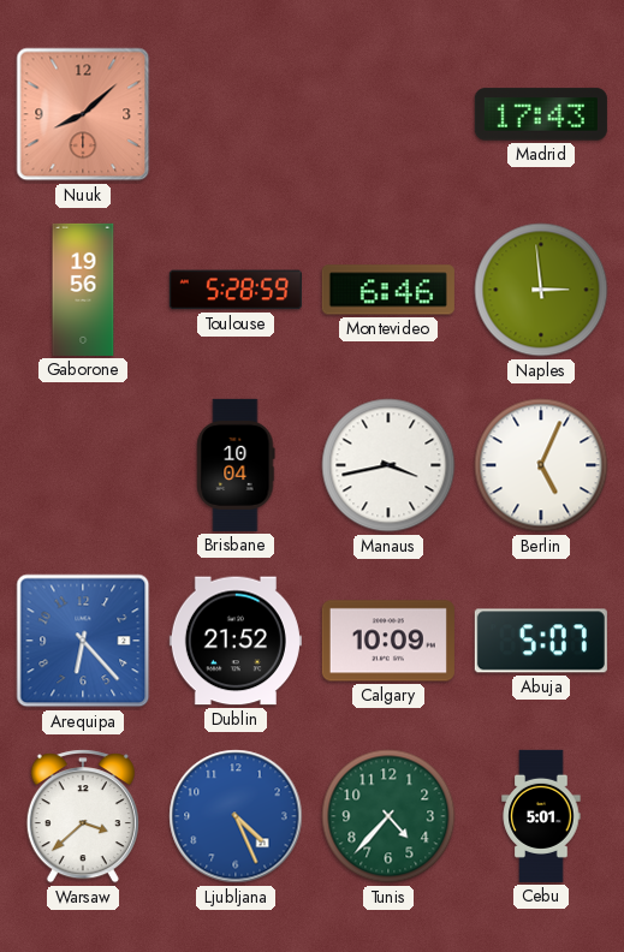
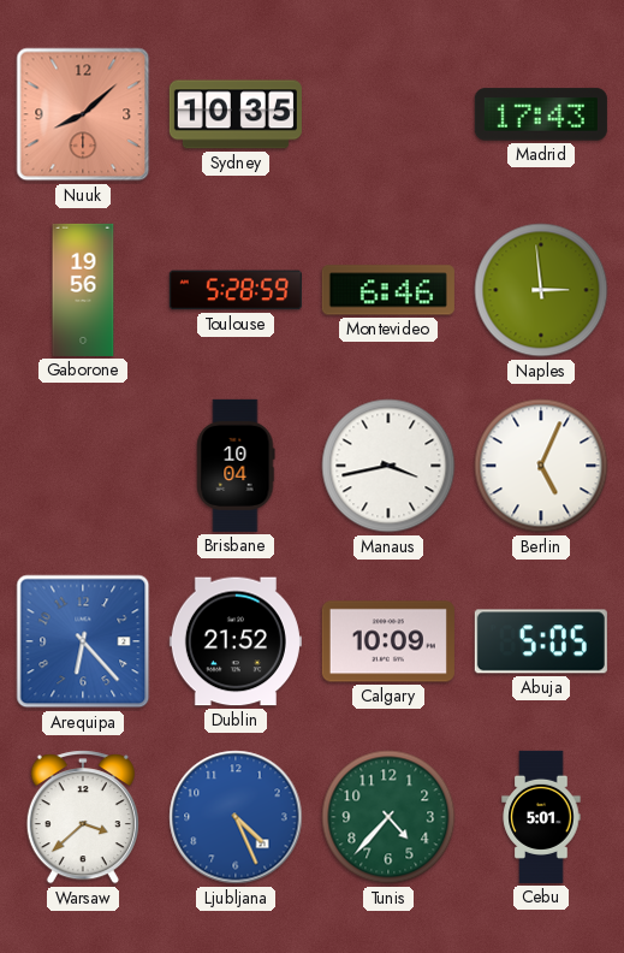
Sydney: none -> 10:35
Abuja: 5:07 -> 5:05
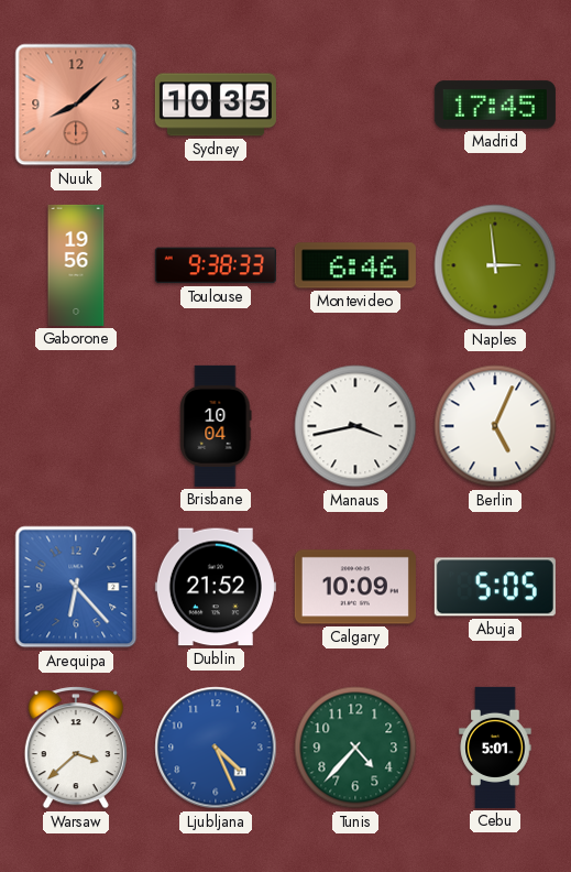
Madrid: 17:43 -> 17:45
Toulouse: 5:28 -> 9:38
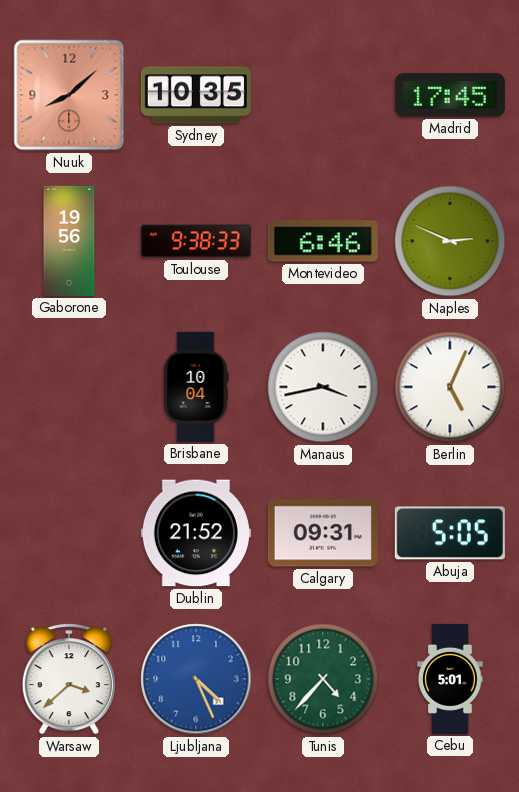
Naples: 2:59 -> 2:49
Arequipa: 6:23 -> none
Calgary: 10:09 -> 09:31
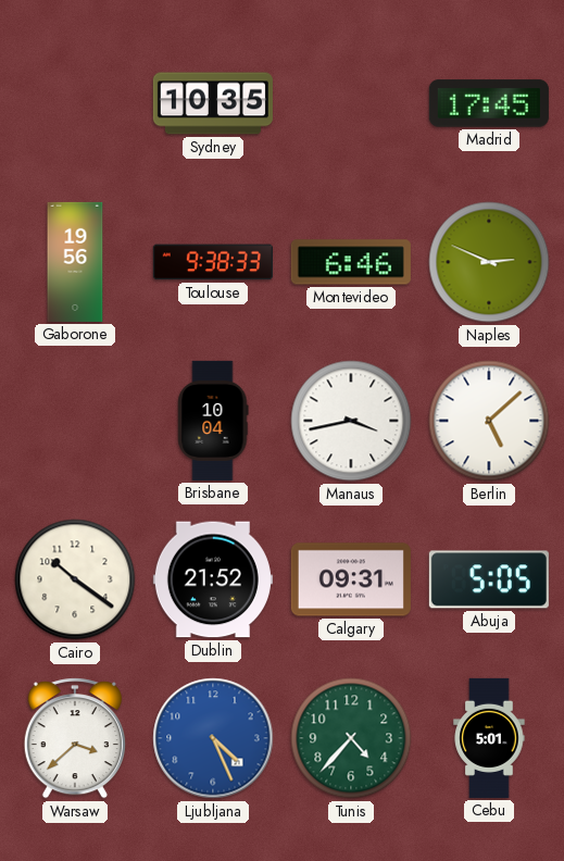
Nuuk: 8:08 -> none
Berlin: 5:04 -> 5:08
Cairo: none -> 10:21
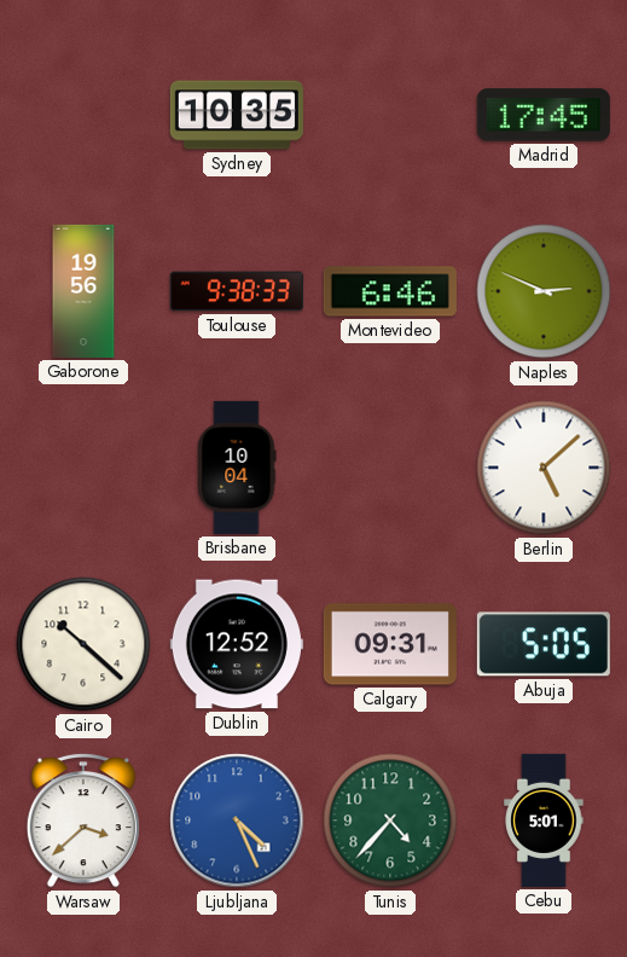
Manaus: 3:43 -> none
Cairo: 10:21 -> 10:22
Dublin: 21:52 -> 12:52
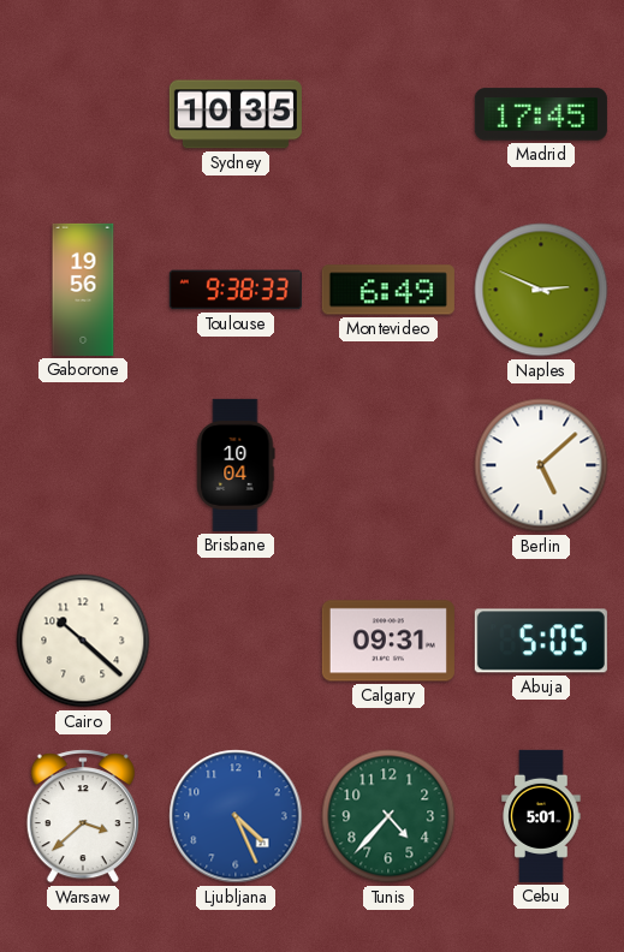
Montevideo: 6:46 -> 6:49
Dublin: 12:52 -> none
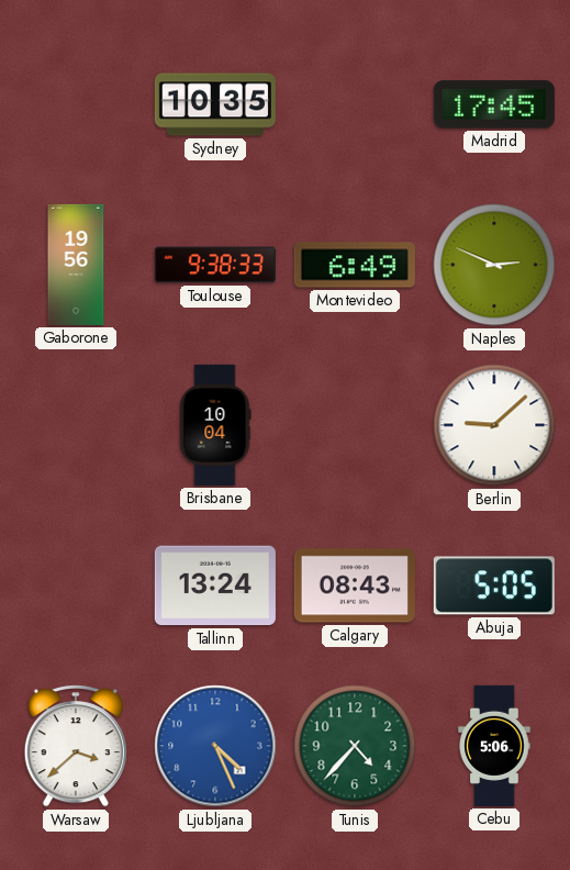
Berlin: 5:08 -> 9:08
Cairo: 10:22 -> none
Tallinn: none -> 13:24
Calgary: 09:31 -> 08:43
Cebu: 5:01 -> 5:06
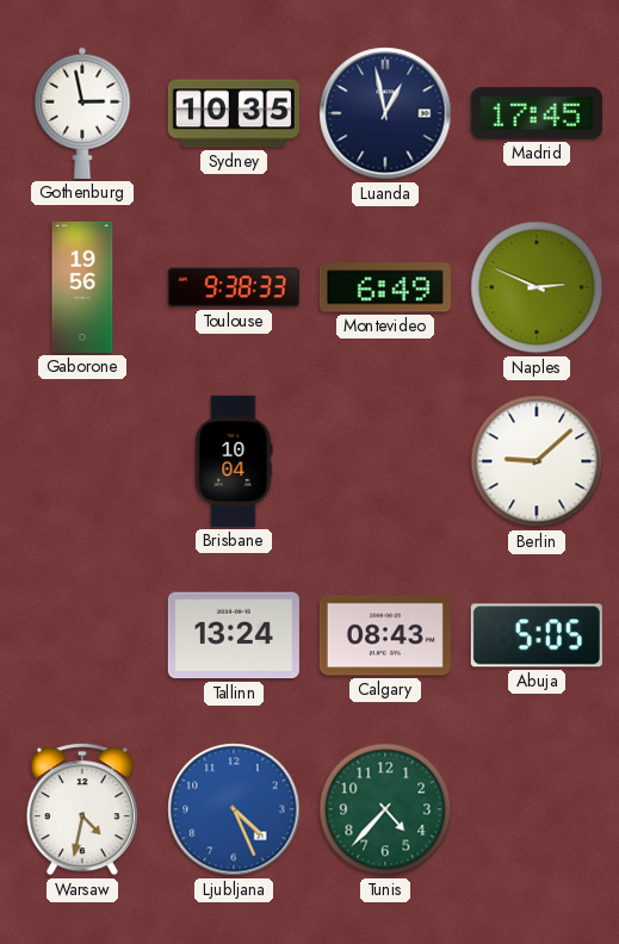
Gothenburg: none -> 2:58
Luanda: none -> 12:58
Warsaw: 3:38 -> 4:32
Cebu: 5:06 -> none
